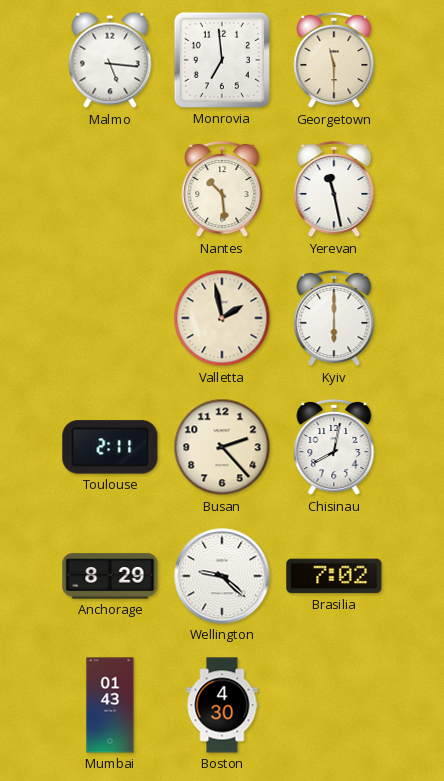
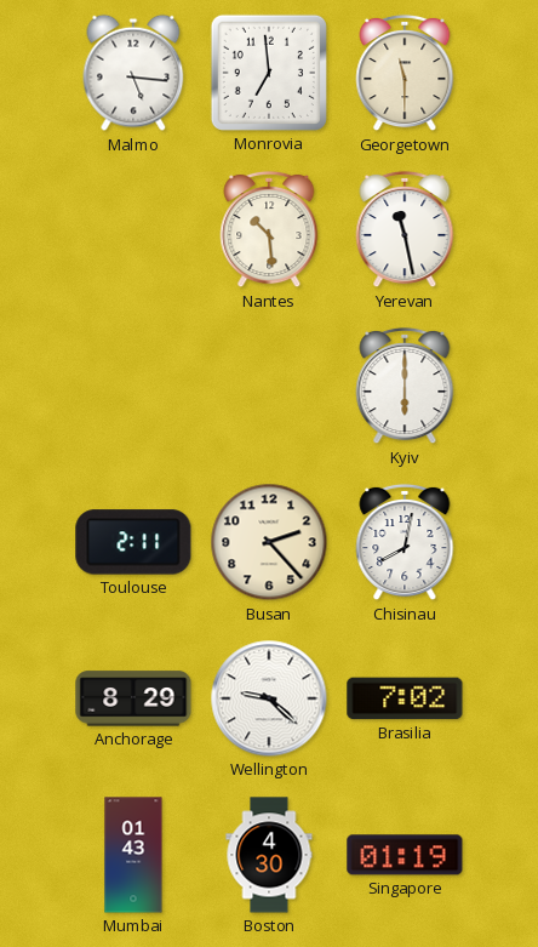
Valletta: 1:58 -> none
Singapore: none -> 01:19
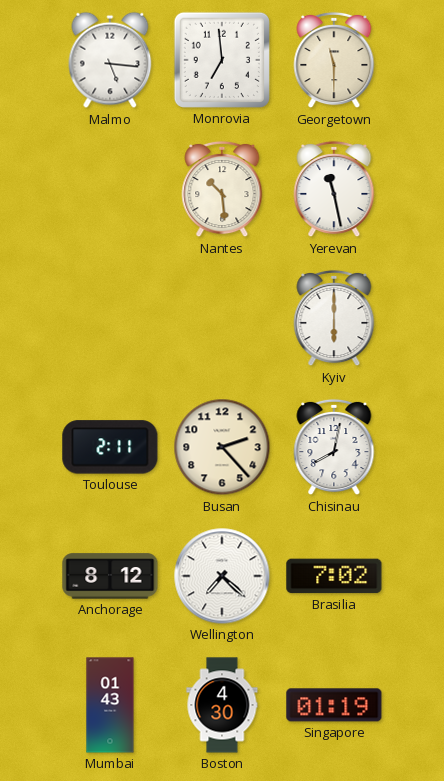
Anchorage: 8:29 -> 8:12
Wellington: 9:22 -> 7:22
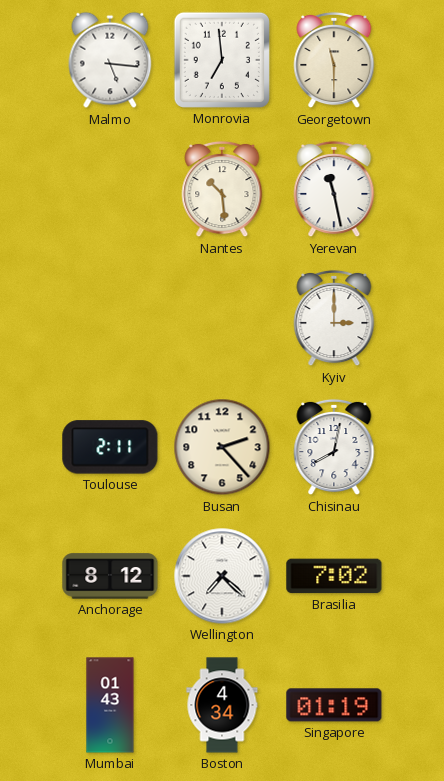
Kyiv: 6:00 -> 3:00
Boston: 4:30 -> 4:34
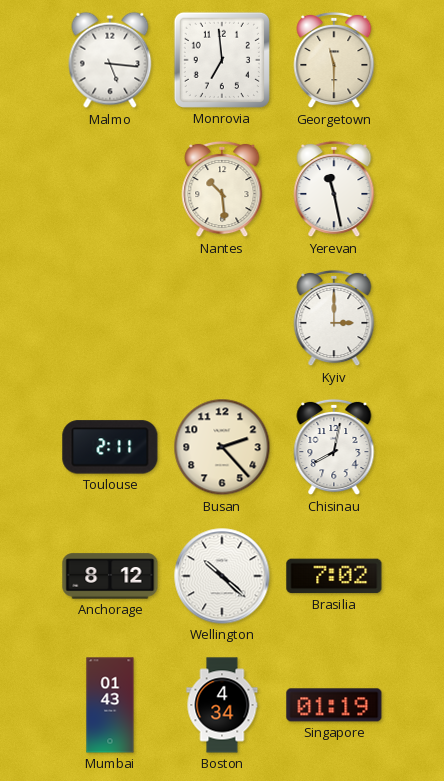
Wellington: 7:22 -> 10:22
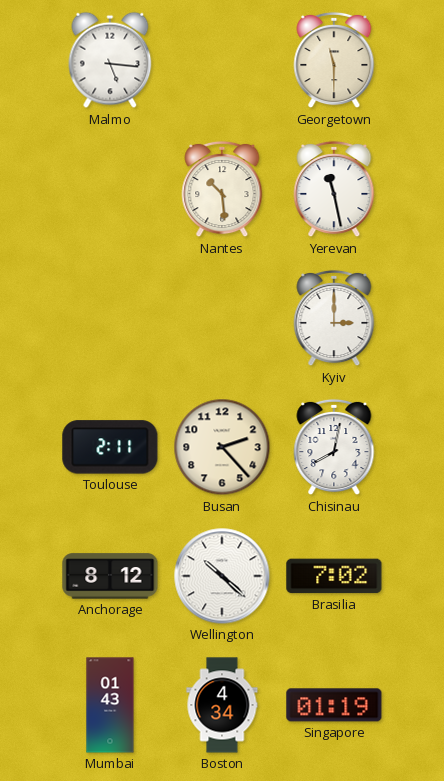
Monrovia: 6:59 -> none
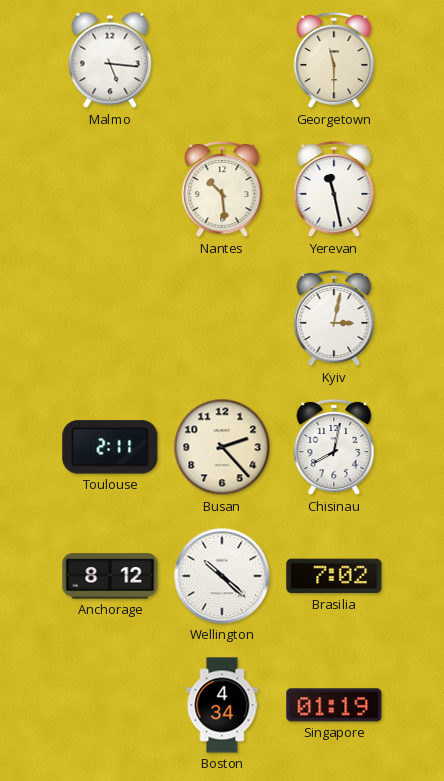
Kyiv: 3:00 -> 3:02
Mumbai: 01:43 -> none
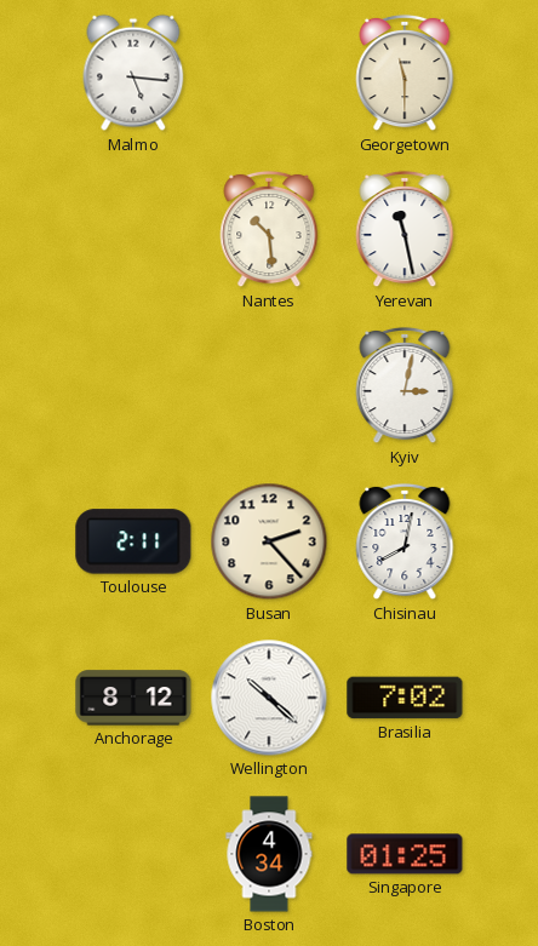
Singapore: 01:19 -> 01:25
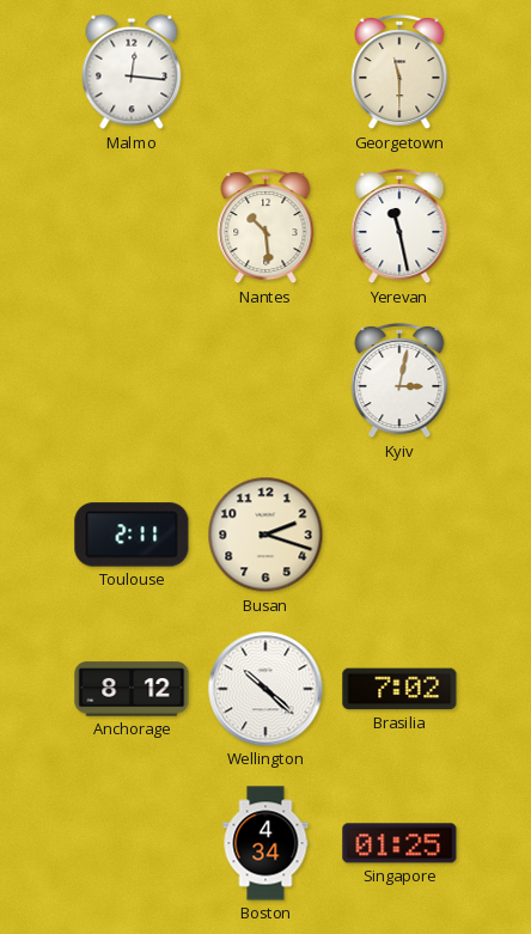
Malmo: 5:16 -> 12:16
Busan: 2:23 -> 2:18
Chisinau: 8:02 -> none
